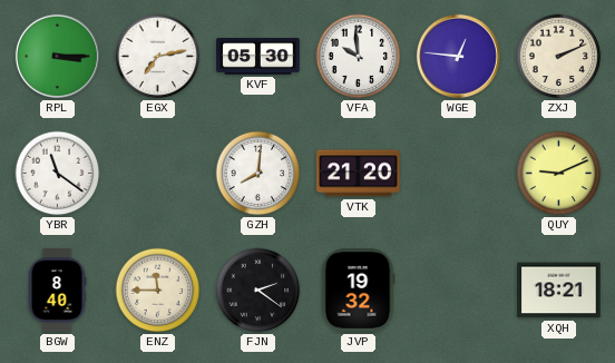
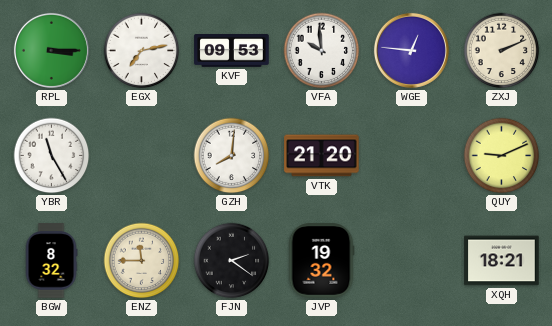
KVF: 05:30 -> 09:53
YBR: 11:21 -> 11:25
BGW: 8:40 -> 8:32
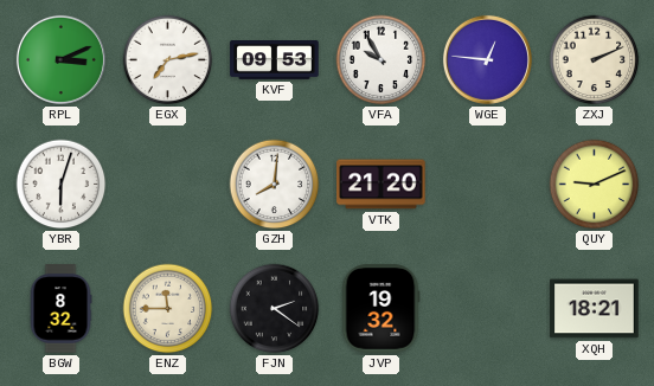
RPL: 3:15 -> 3:11
VFA: 9:59 -> 9:55
YBR: 11:25 -> 6:03
